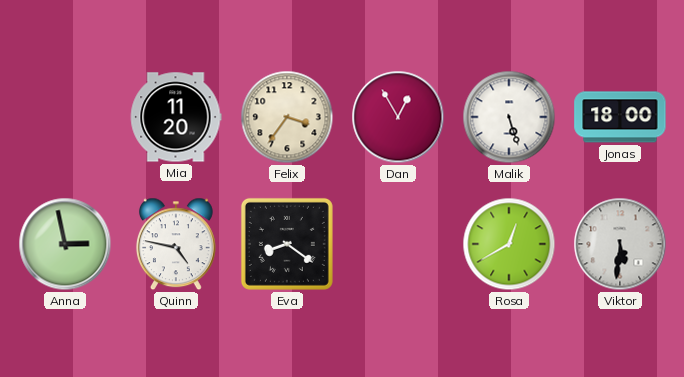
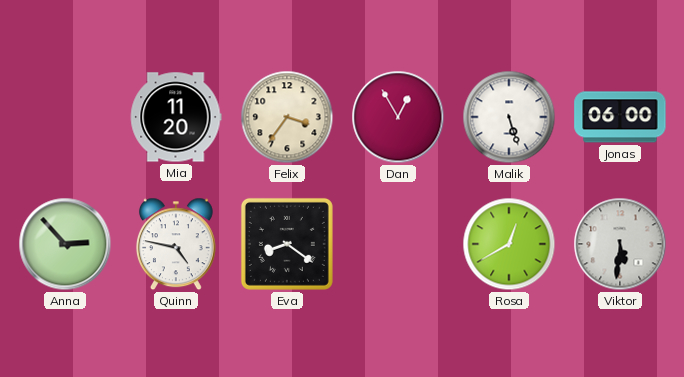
Jonas: 18:00 -> 06:00
Anna: 2:58 -> 2:53
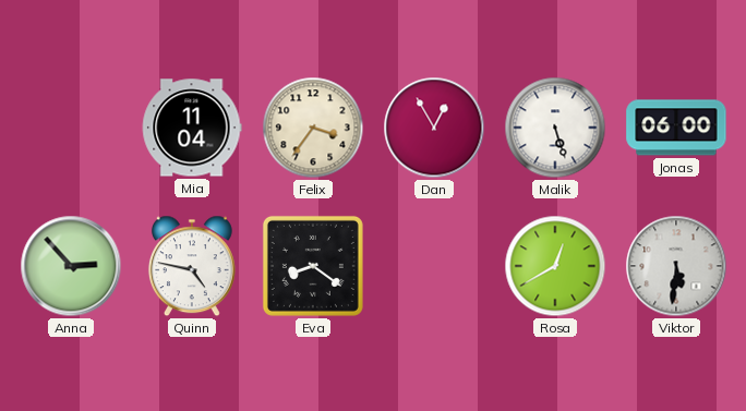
Mia: 11:20 -> 11:04
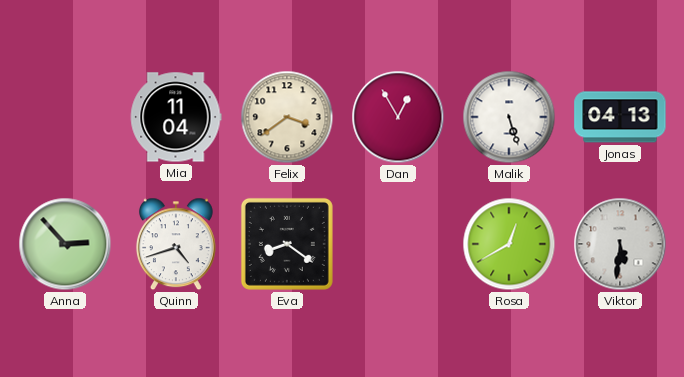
Felix: 3:36 -> 3:39
Jonas: 06:00 -> 04:13
Quinn: 4:47 -> 4:42
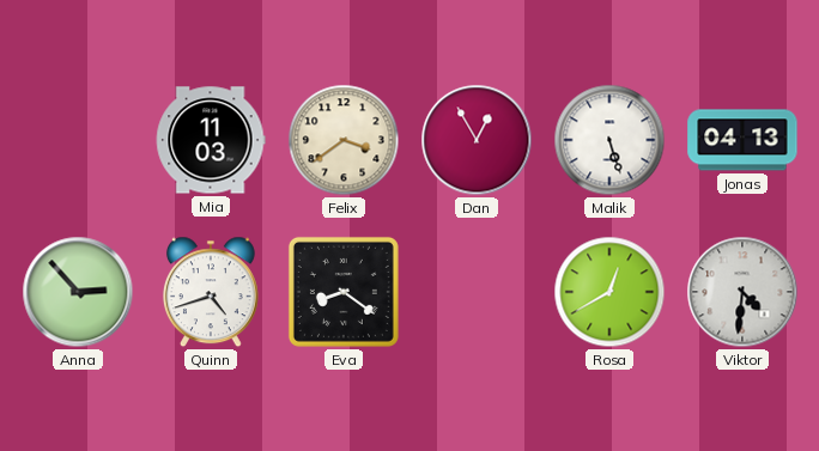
Mia: 11:04 -> 11:03
Viktor: 5:31 -> 4:31
